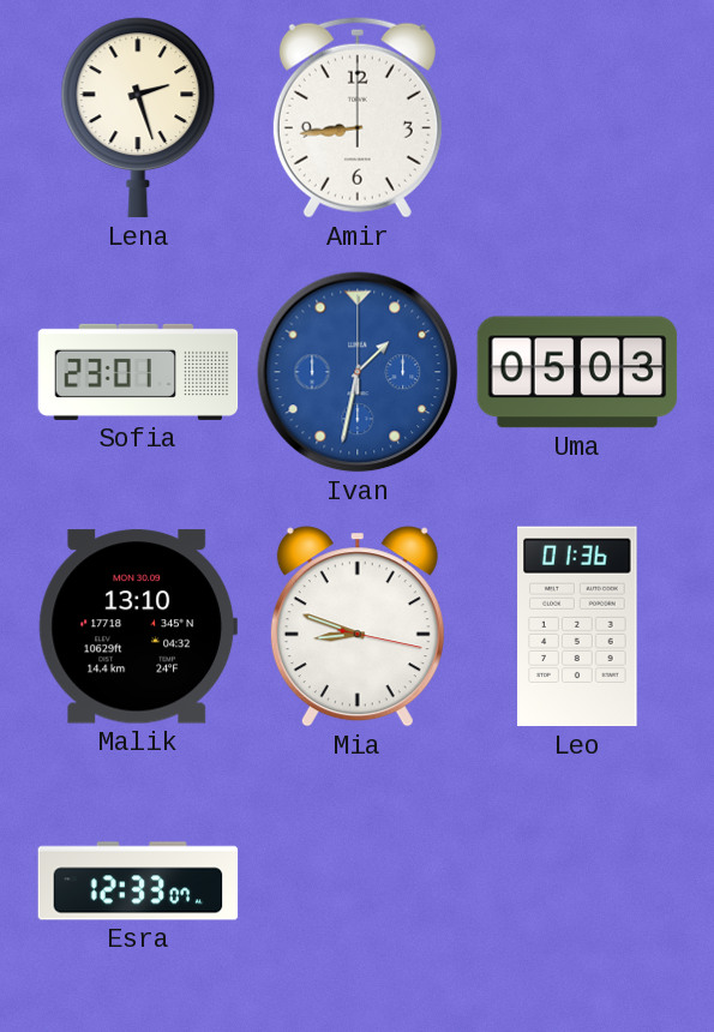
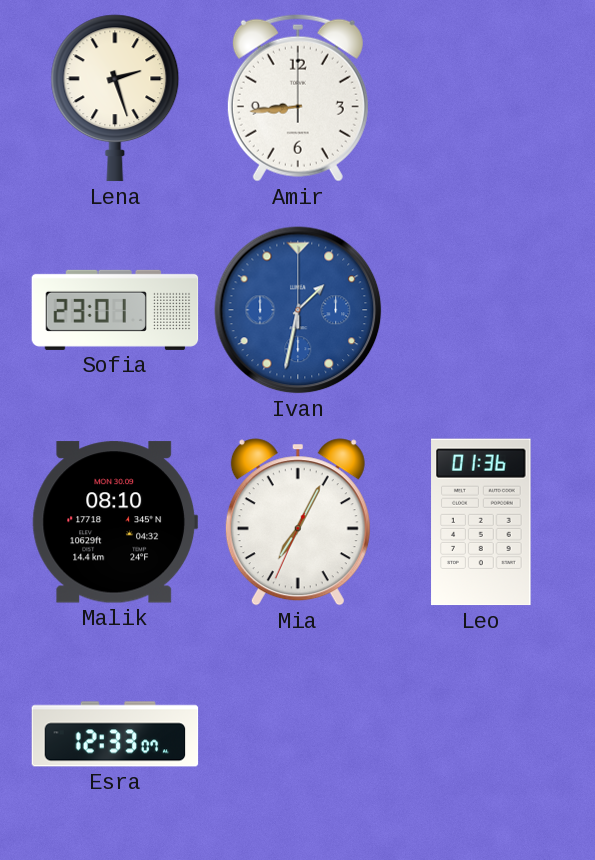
Uma: 05:03 -> none
Malik: 13:10 -> 08:10
Mia: 8:48 -> 7:04
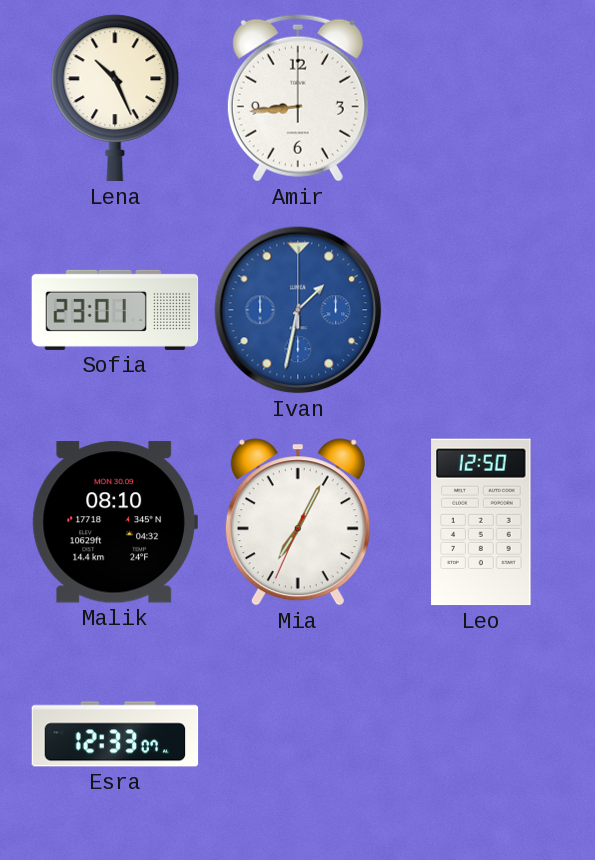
Lena: 2:27 -> 10:26
Leo: 01:36 -> 12:50
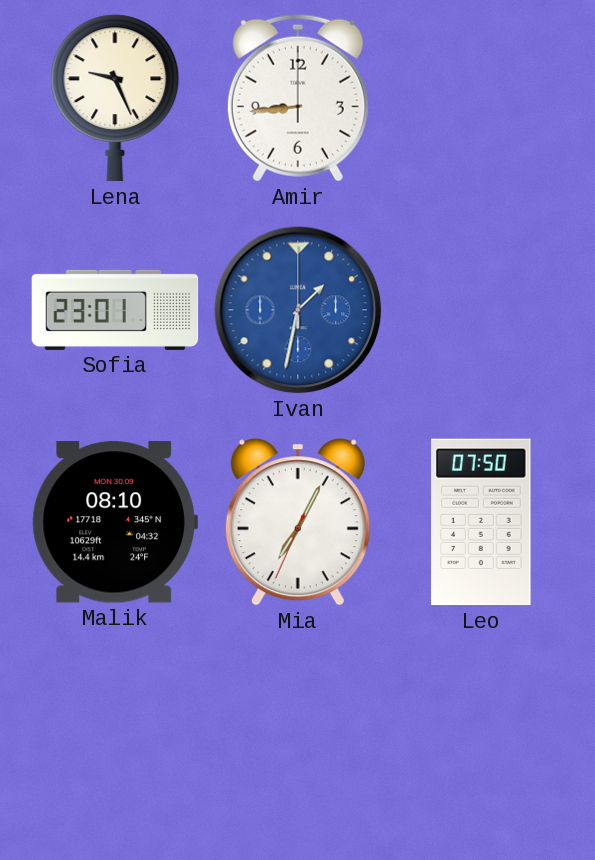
Lena: 10:26 -> 9:26
Leo: 12:50 -> 07:50
Esra: 12:33 -> none
